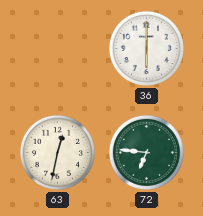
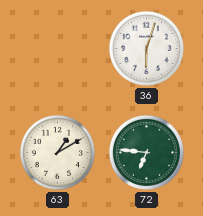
36: 6:00 -> 6:03
63: 12:32 -> 1:10
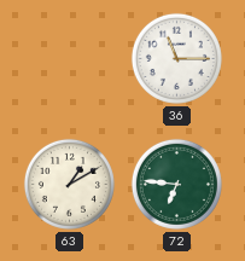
36: 6:03 -> 11:15
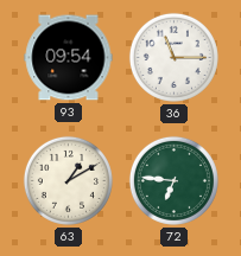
93: none -> 09:54
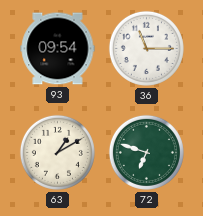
72: 6:46 -> 6:48
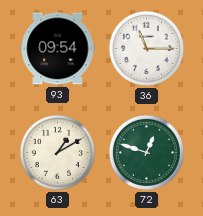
72: 6:48 -> 12:48
